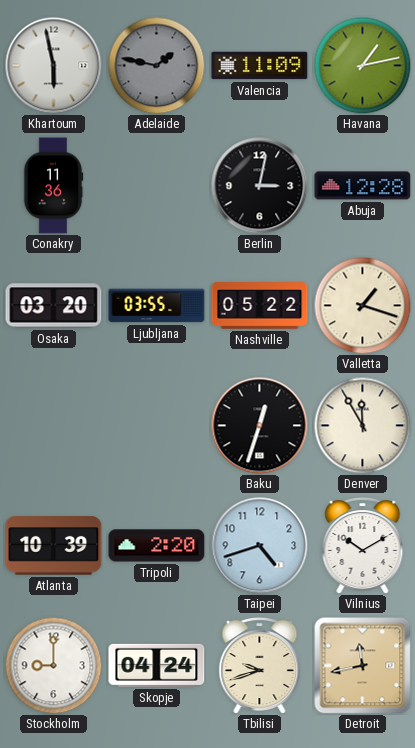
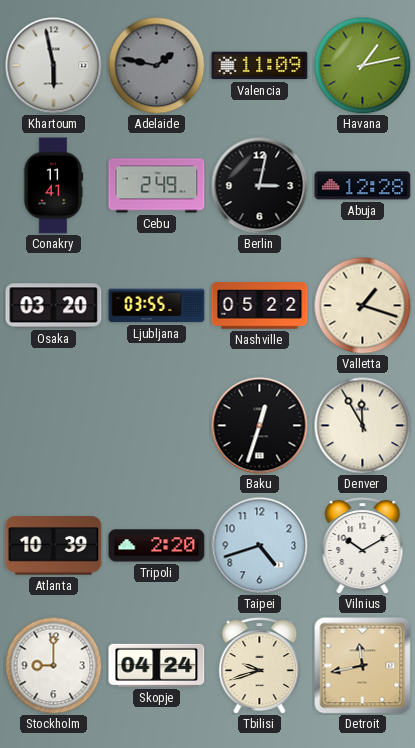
Conakry: 11:36 -> 11:41
Cebu: none -> 2:49
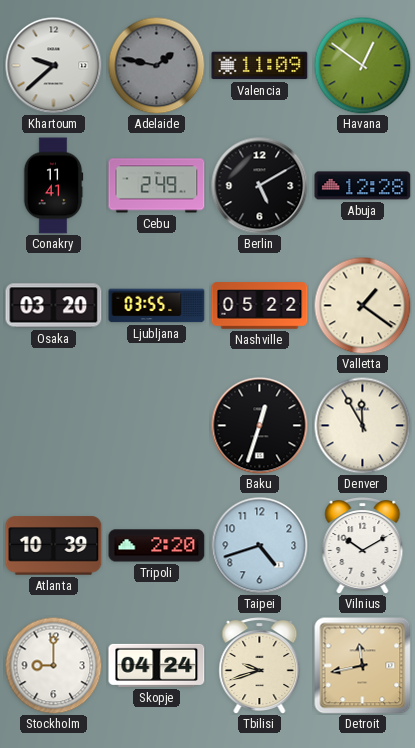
Khartoum: 5:58 -> 9:38
Havana: 1:13 -> 12:51
Berlin: 3:02 -> 5:10
Valletta: 1:18 -> 1:21
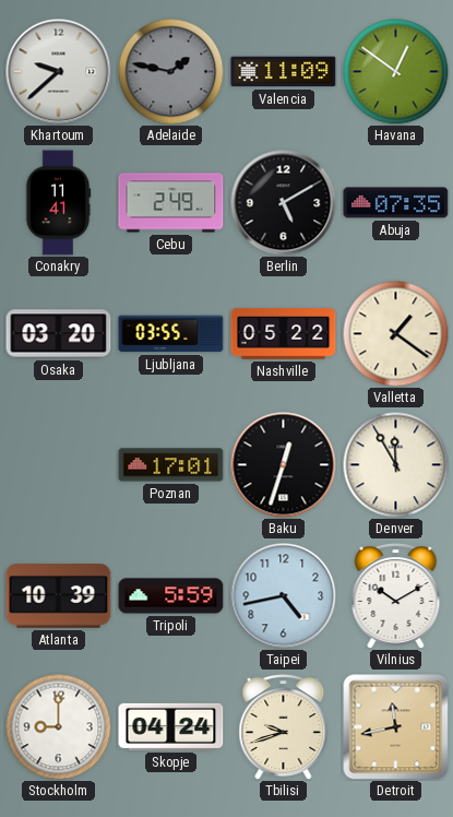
Abuja: 12:28 -> 07:35
Poznan: none -> 17:01
Tripoli: 2:20 -> 5:59
Taipei: 4:42 -> 4:43
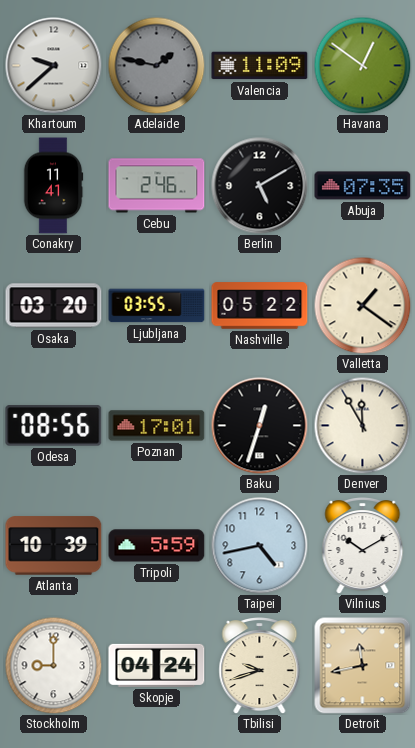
Cebu: 2:49 -> 2:46
Odesa: none -> 08:56
